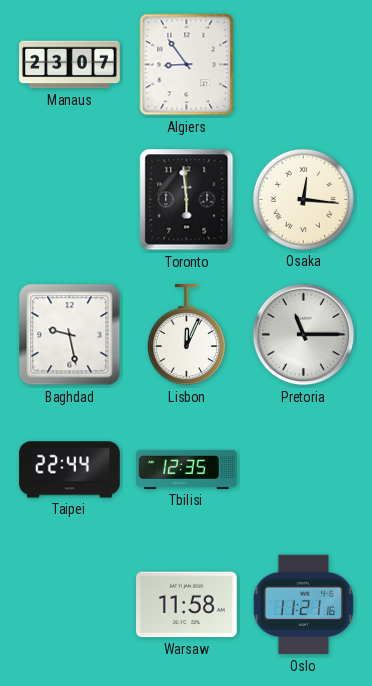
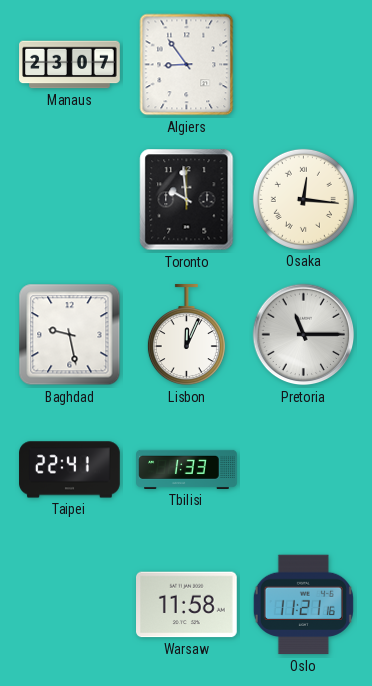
Toronto: 5:59 -> 9:59
Taipei: 22:44 -> 22:41
Tbilisi: 12:35 -> 1:33
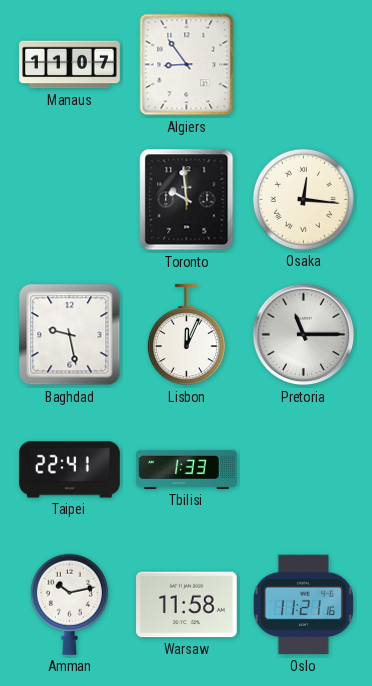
Manaus: 23:07 -> 11:07
Amman: none -> 10:13
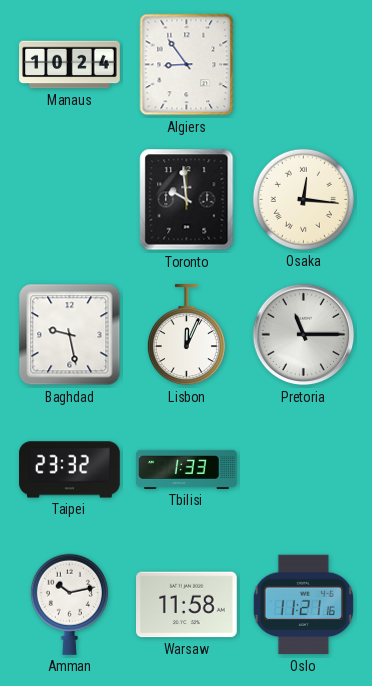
Manaus: 11:07 -> 10:24
Taipei: 22:41 -> 23:32
